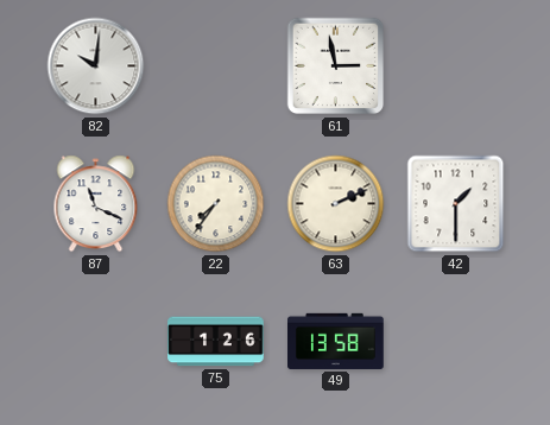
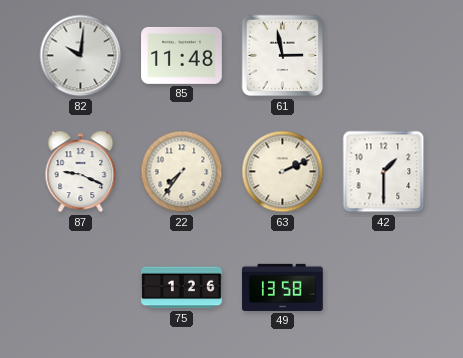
85: none -> 11:48
87: 11:19 -> 9:19
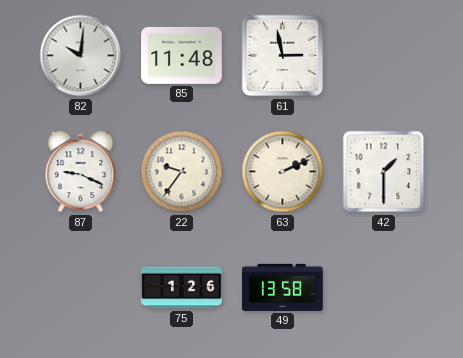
22: 7:36 -> 9:36
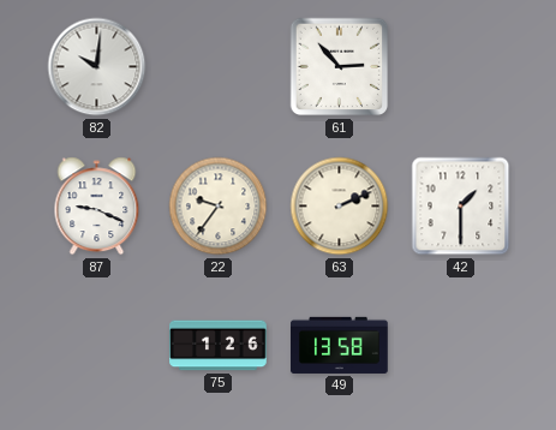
85: 11:48 -> none
61: 2:58 -> 2:53
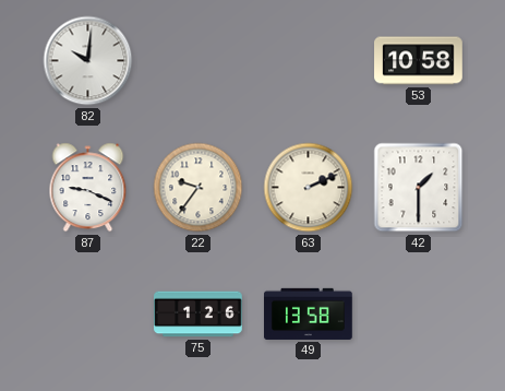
61: 2:53 -> none
53: none -> 10:58
